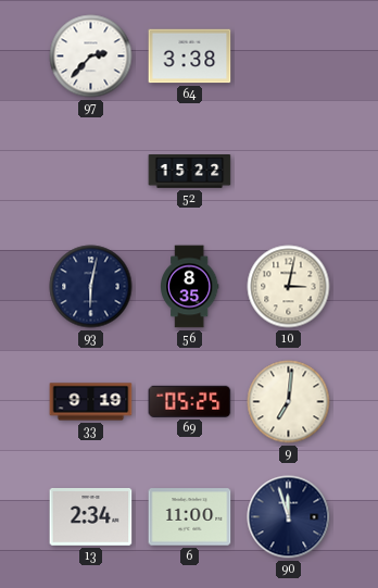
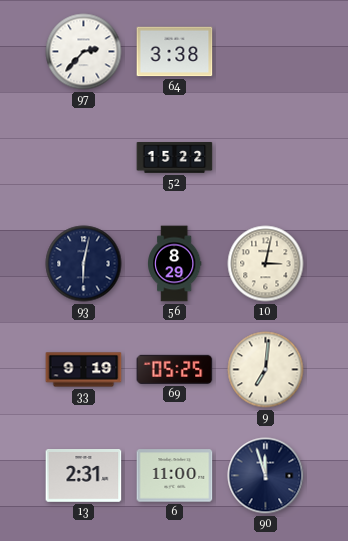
56: 8:35 -> 8:29
13: 2:34 -> 2:31
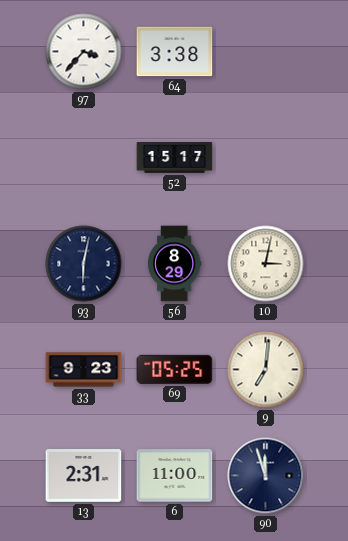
97: 2:37 -> 3:37
52: 15:22 -> 15:17
33: 9:19 -> 9:23
